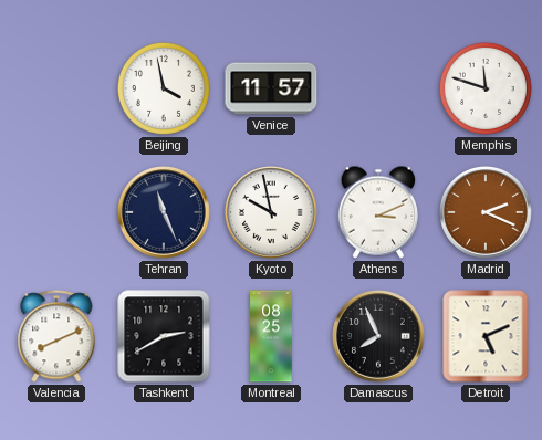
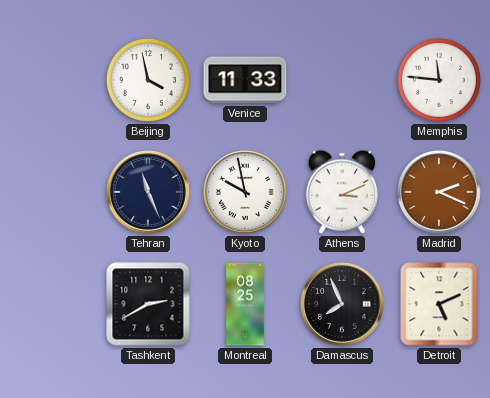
Venice: 11:57 -> 11:33
Memphis: 11:48 -> 11:46
Valencia: 8:11 -> none
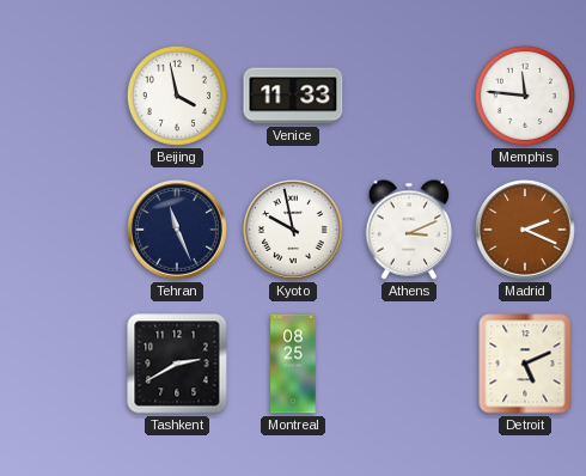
Damascus: 7:56 -> none
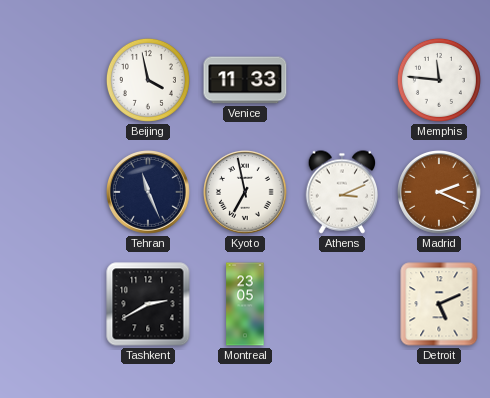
Kyoto: 9:58 -> 6:58
Montreal: 08:25 -> 23:05
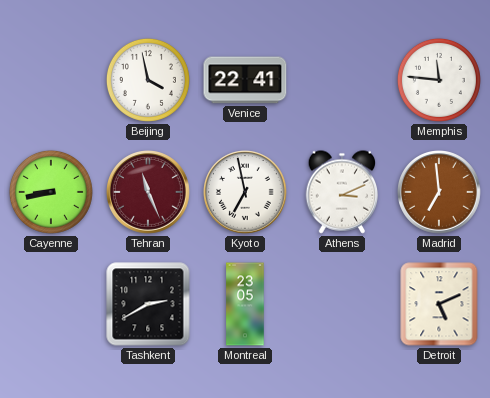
Venice: 11:33 -> 22:41
Cayenne: none -> 8:43
Tehran dial: navy -> burgundy
Madrid: 2:19 -> 6:59
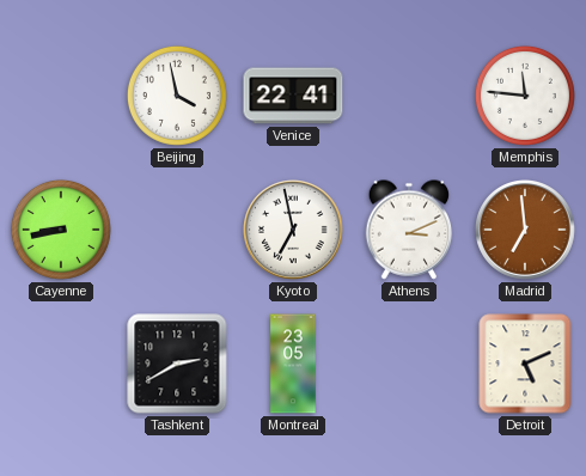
Tehran: 11:26 -> none
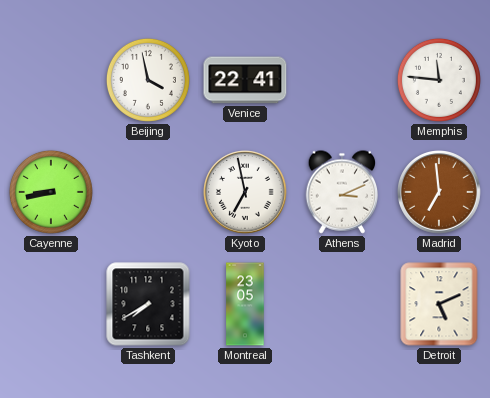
Tashkent: 2:40 -> 7:40
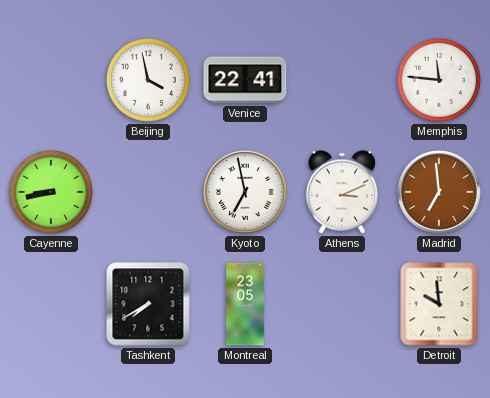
Detroit: 5:11 -> 9:59
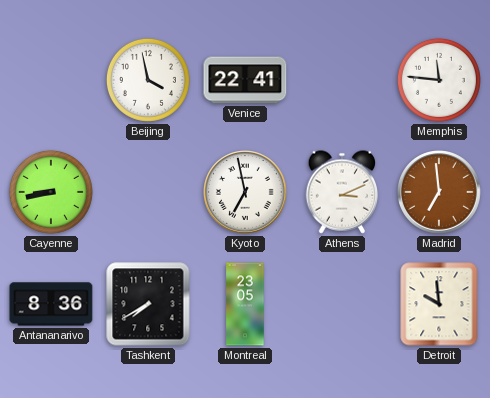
Antananarivo: none -> 8:36
